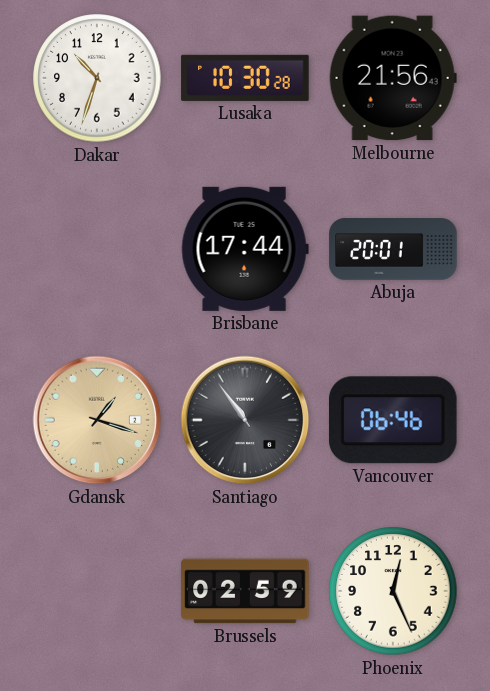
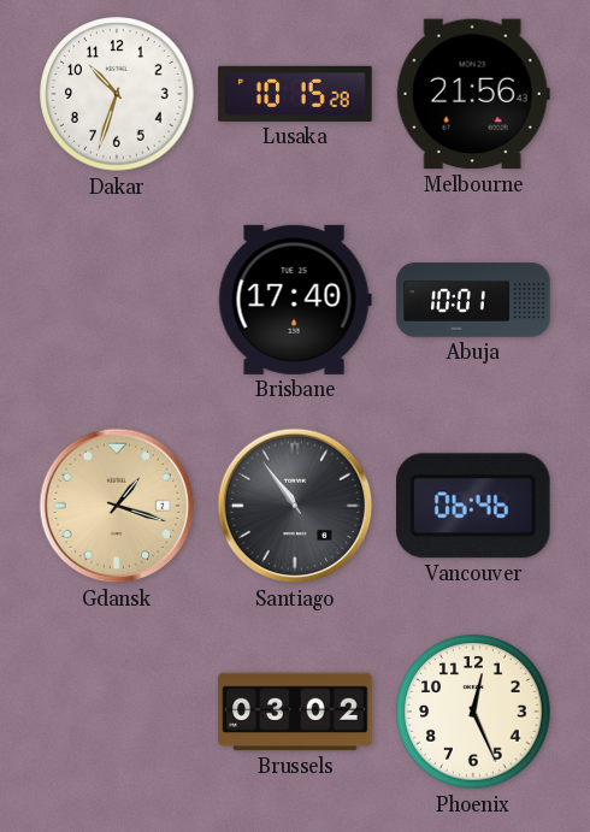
Lusaka: 10:30 -> 10:15
Brisbane: 17:44 -> 17:40
Abuja: 20:01 -> 10:01
Brussels: 02:59 -> 03:02
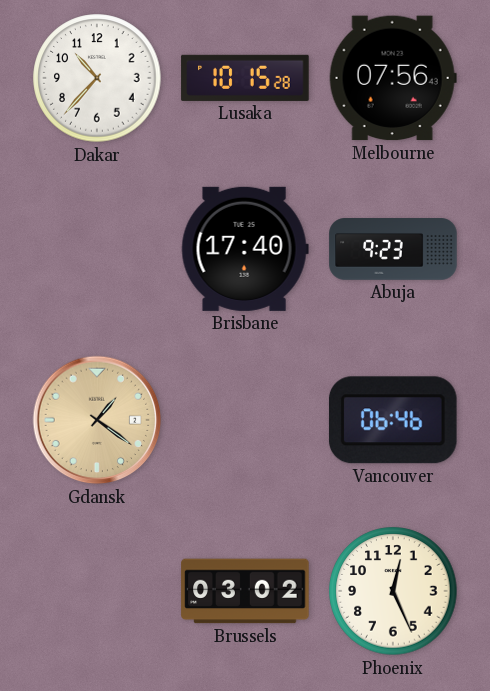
Dakar: 10:33 -> 10:37
Melbourne: 21:56 -> 07:56
Abuja: 10:01 -> 9:23
Gdansk: 1:18 -> 1:21
Santiago: 10:54 -> none
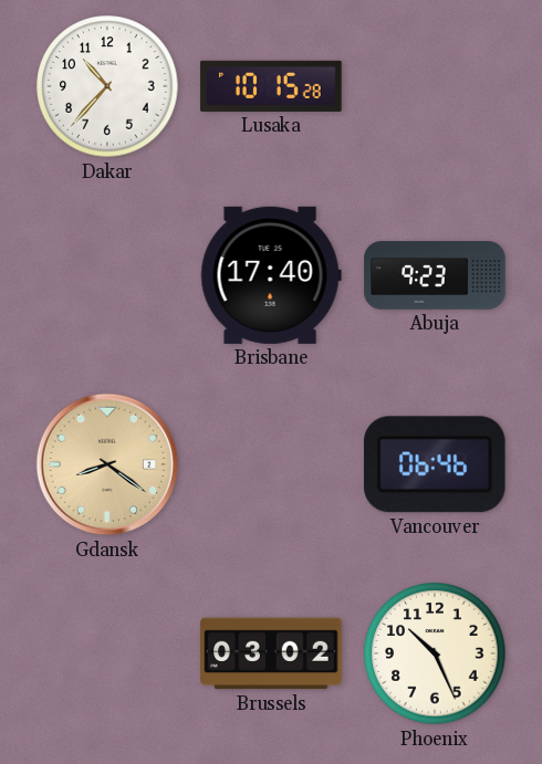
Melbourne: 07:56 -> none
Gdansk: 1:21 -> 8:21
Phoenix: 12:26 -> 10:26
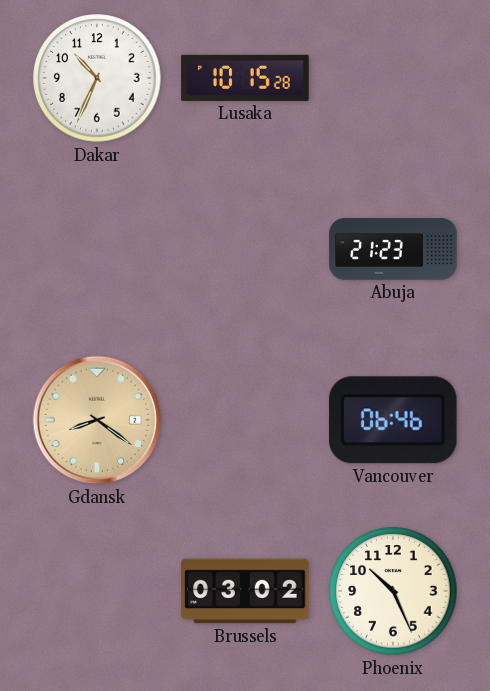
Dakar: 10:37 -> 10:34
Brisbane: 17:40 -> none
Abuja: 9:23 -> 21:23
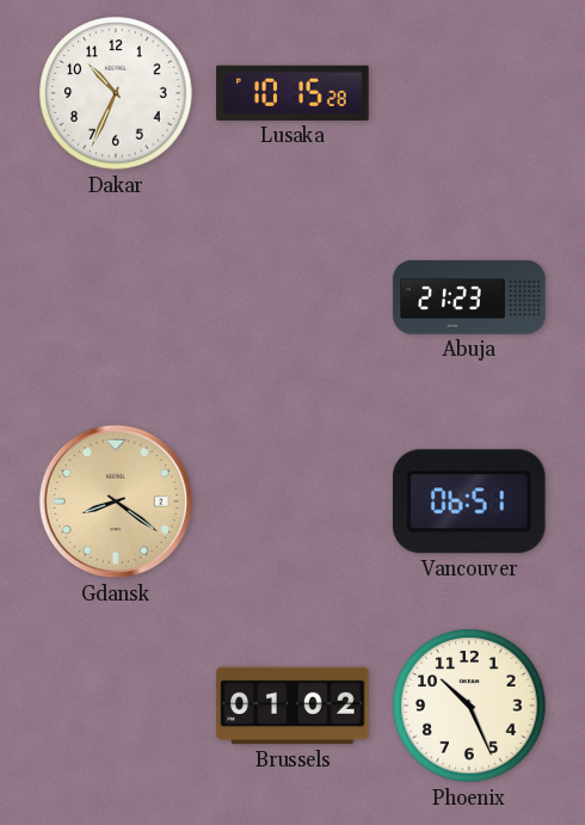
Vancouver: 06:46 -> 06:51
Brussels: 03:02 -> 01:02
